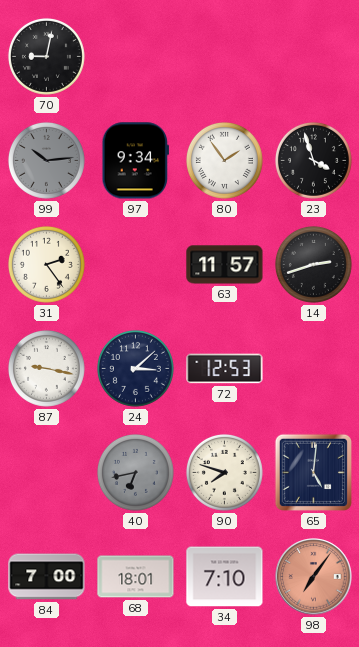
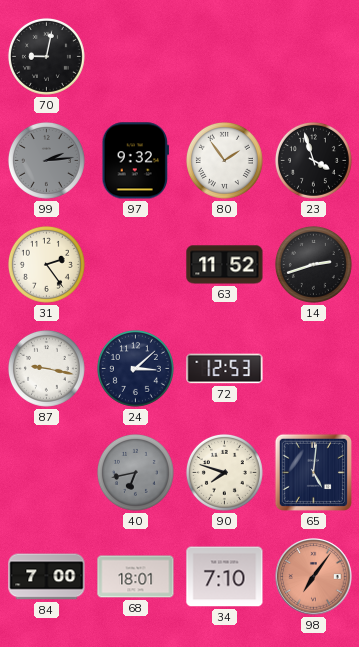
99: 10:14 -> 2:14
97: 9:34 -> 9:32
63: 11:57 -> 11:52
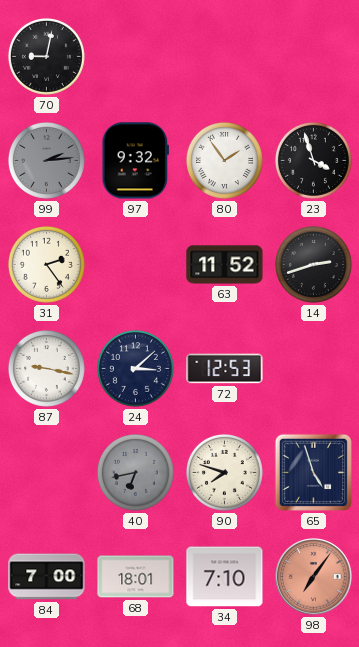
65: 5:01 -> 4:57
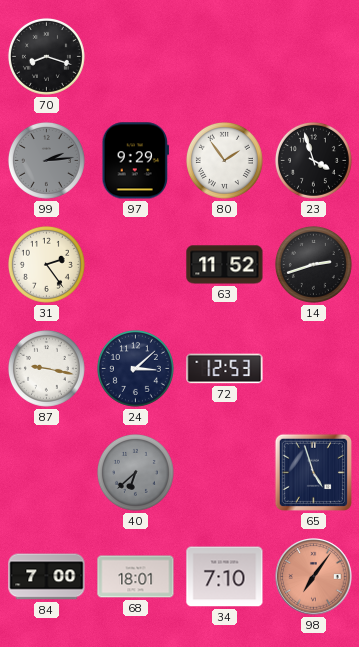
70: 9:02 -> 8:18
97: 9:32 -> 9:29
40: 6:43 -> 6:38
90: 7:48 -> none
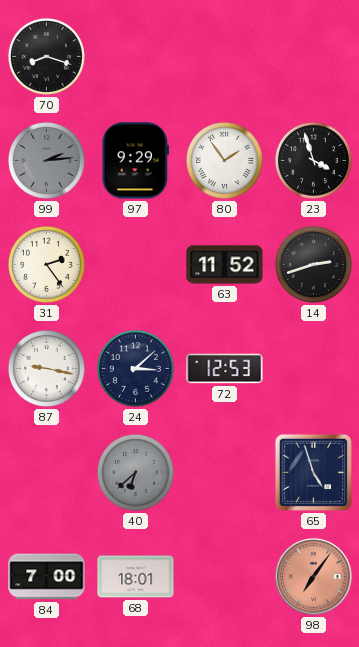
34: 7:10 -> none
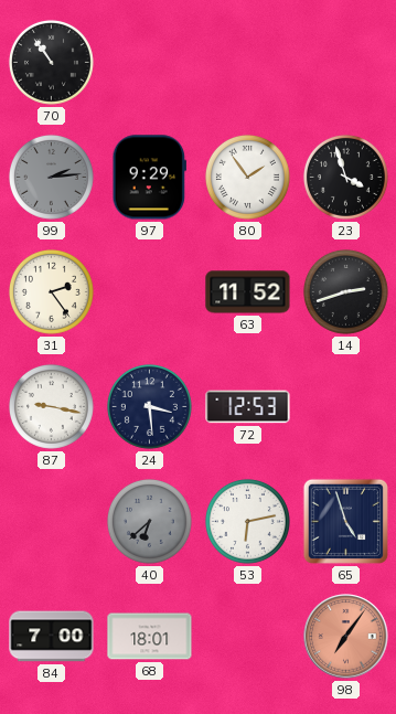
70: 8:18 -> 10:54
24: 3:08 -> 3:29
53: none -> 6:13
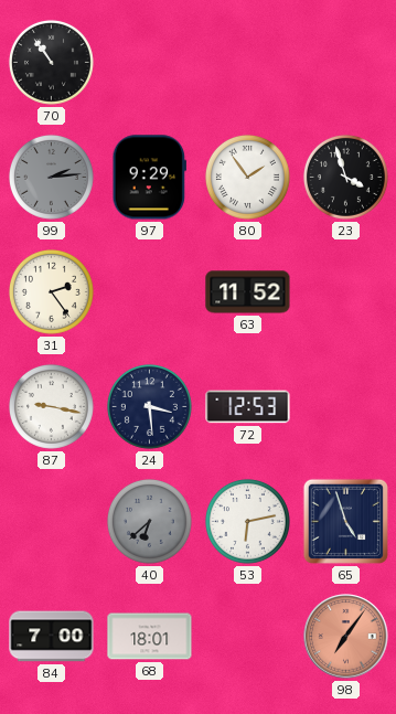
14: 2:42 -> none
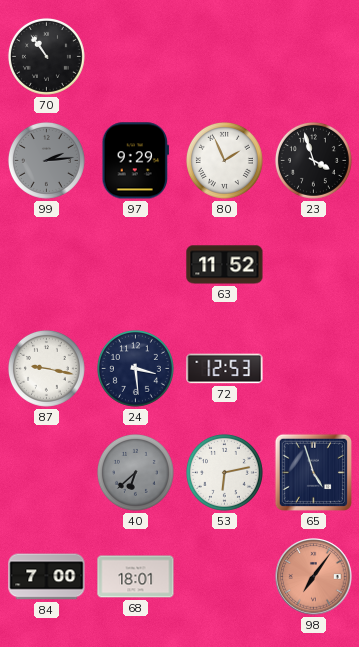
80: 1:54 -> 1:56
31: 2:24 -> none
